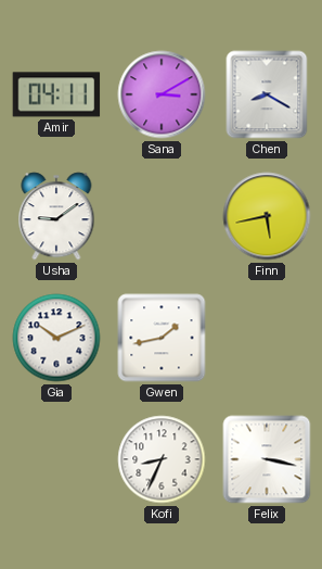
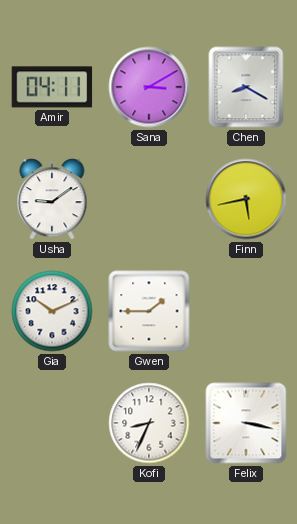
Gwen: 1:43 -> 1:45
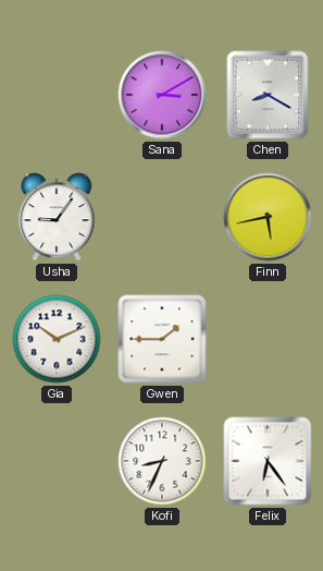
Amir: 04:11 -> none
Usha: 9:09 -> 9:06
Felix: 3:17 -> 6:24
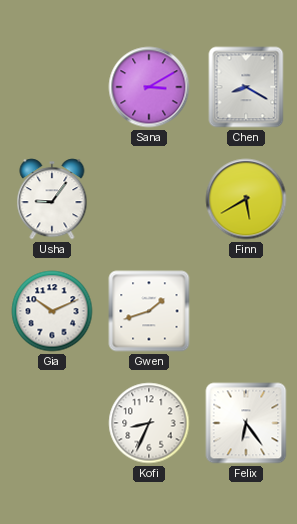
Finn: 5:43 -> 5:40
Gwen: 1:45 -> 1:42
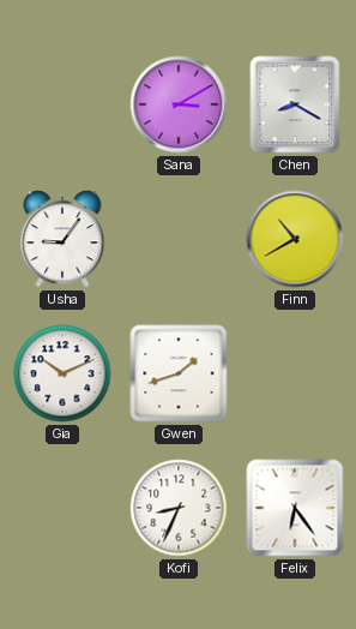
Finn: 5:40 -> 10:40
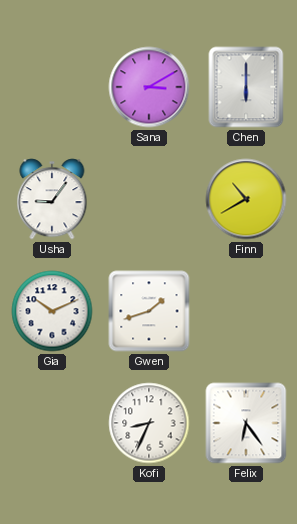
Chen: 8:20 -> 6:00
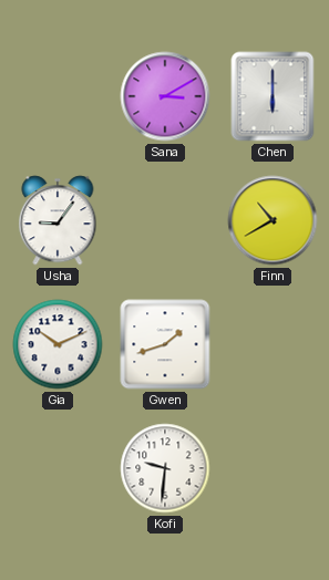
Kofi: 8:34 -> 9:31
Felix: 6:24 -> none
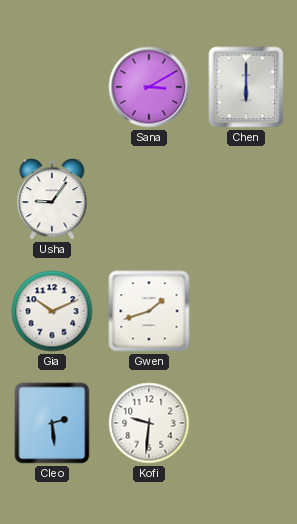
Finn: 10:40 -> none
Cleo: none -> 2:29
